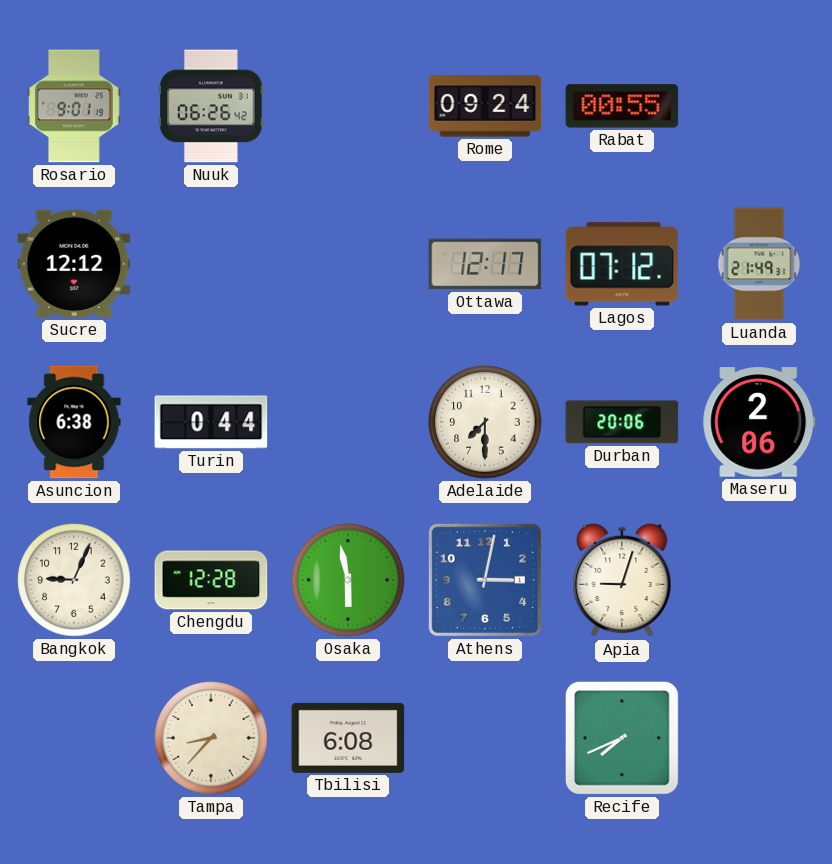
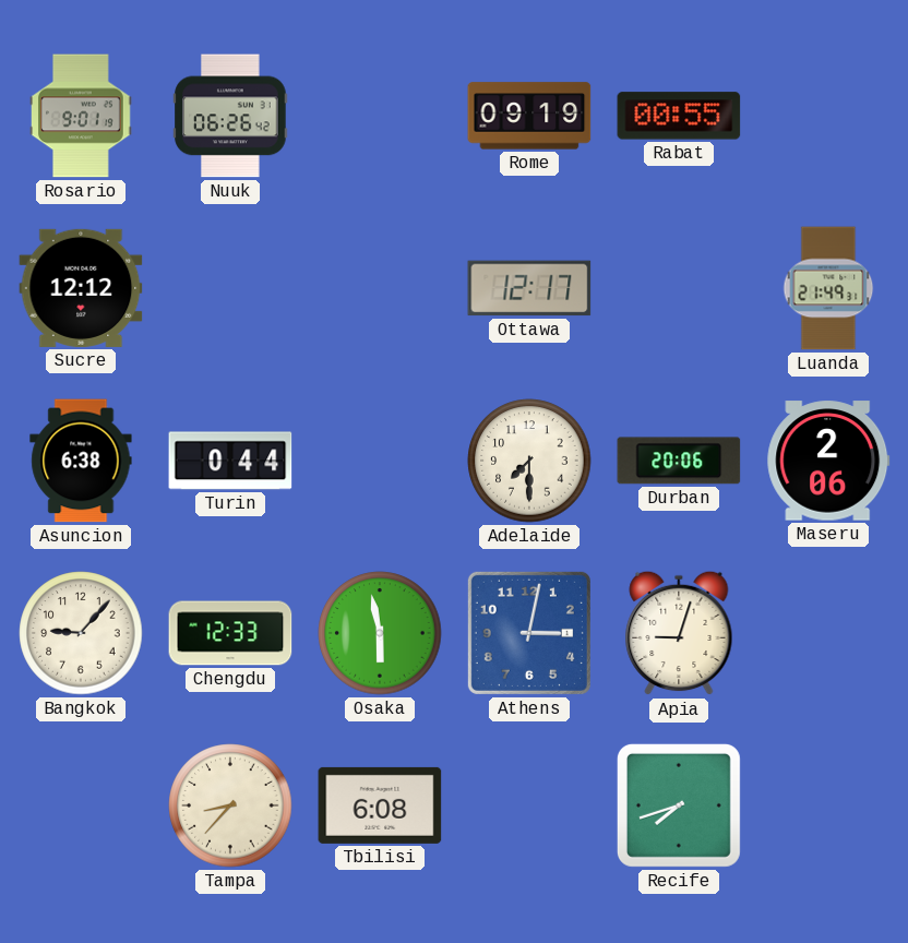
Rome: 09:24 -> 09:19
Lagos: 07:12 -> none
Bangkok: 9:04 -> 9:07
Chengdu: 12:28 -> 12:33
Recife: 7:41 -> 7:42
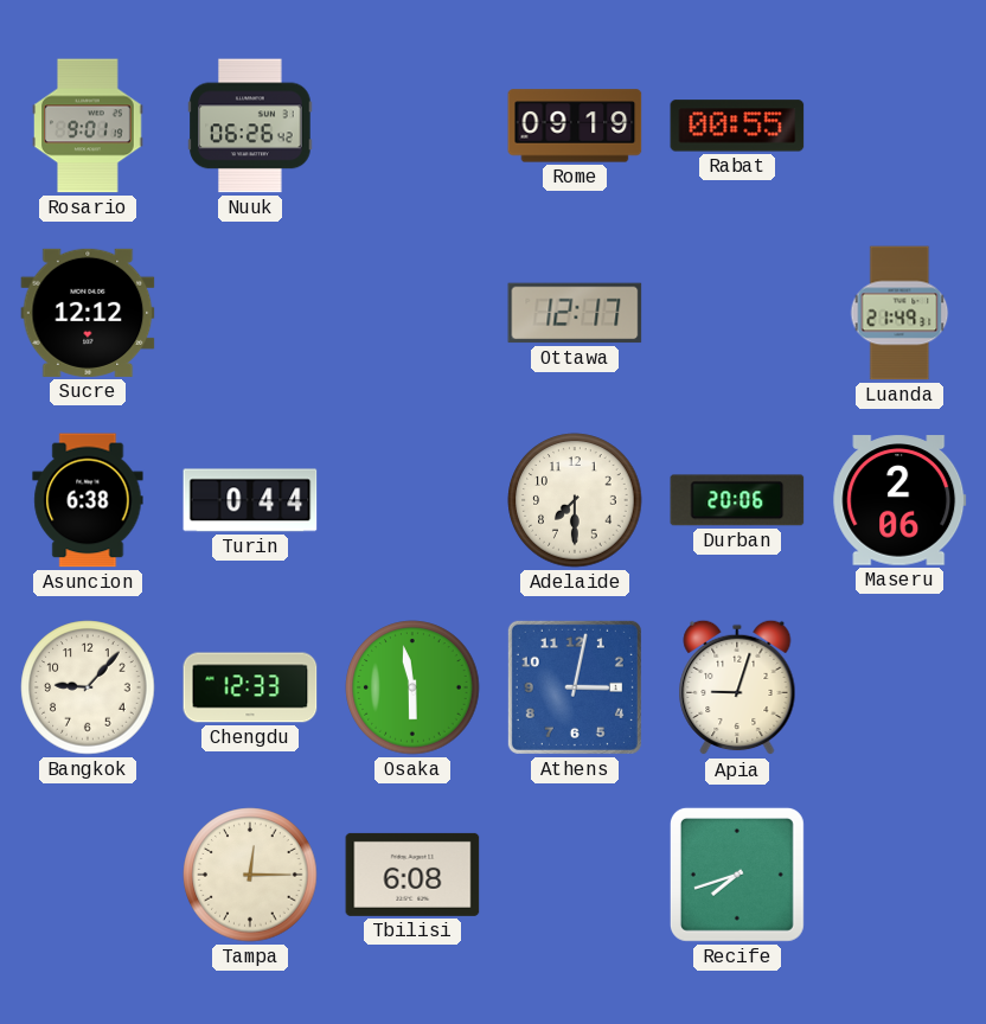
Tampa: 8:37 -> 12:15
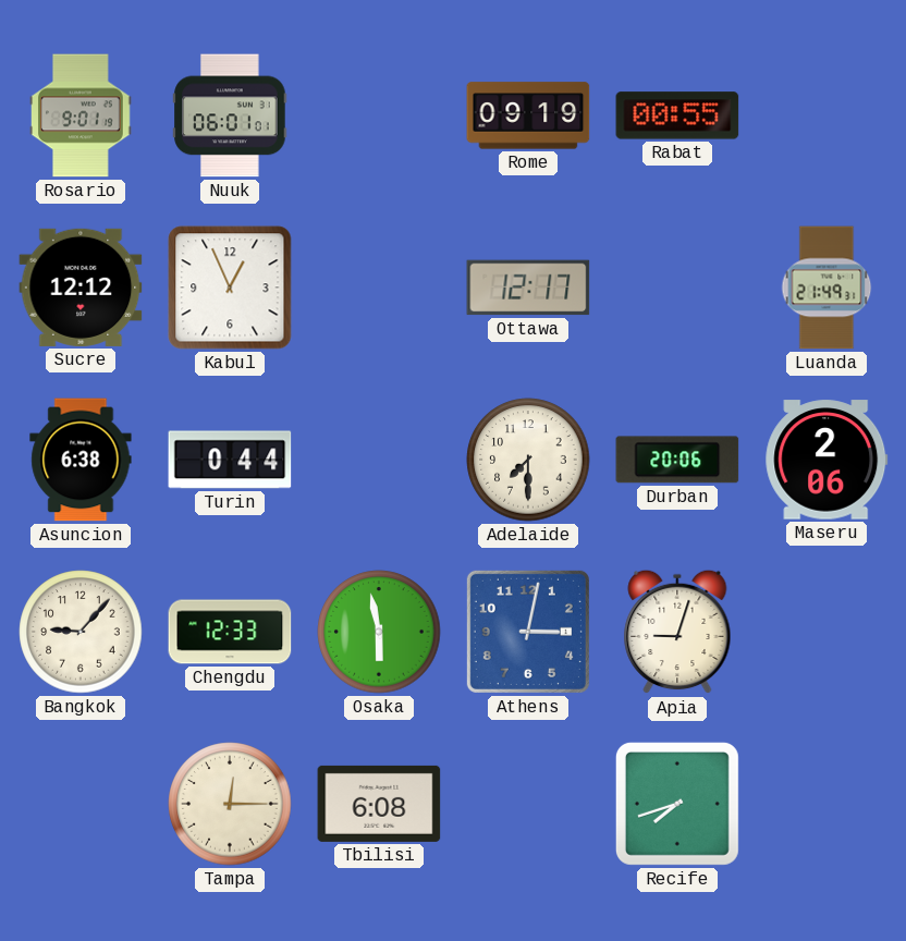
Nuuk: 06:26 -> 06:01
Kabul: none -> 12:56
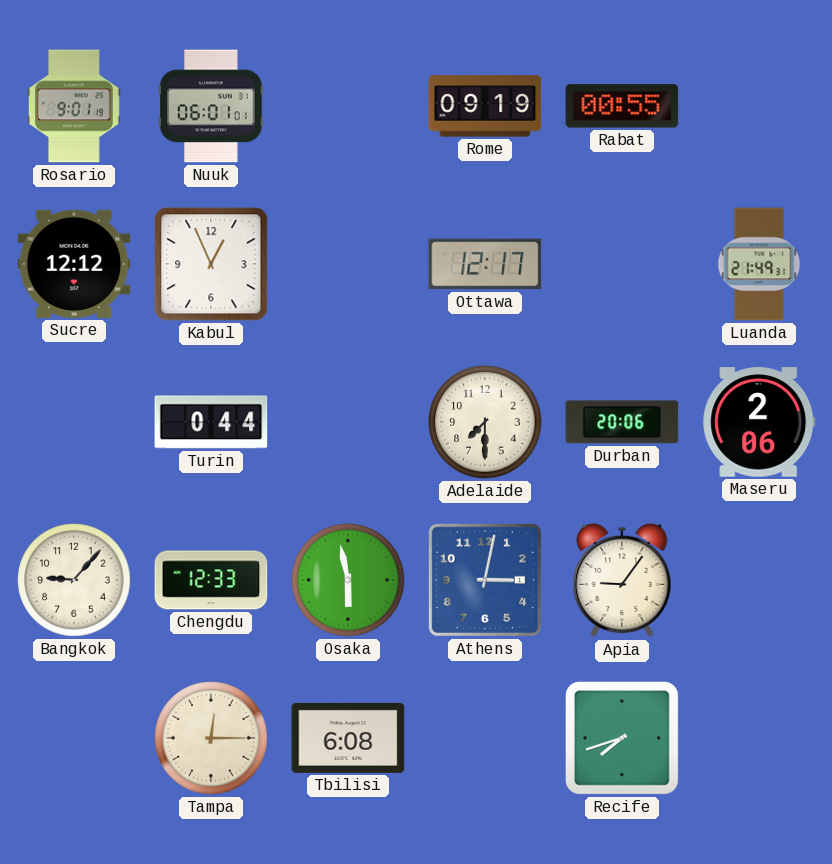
Asuncion: 6:38 -> none
Apia: 9:03 -> 9:06
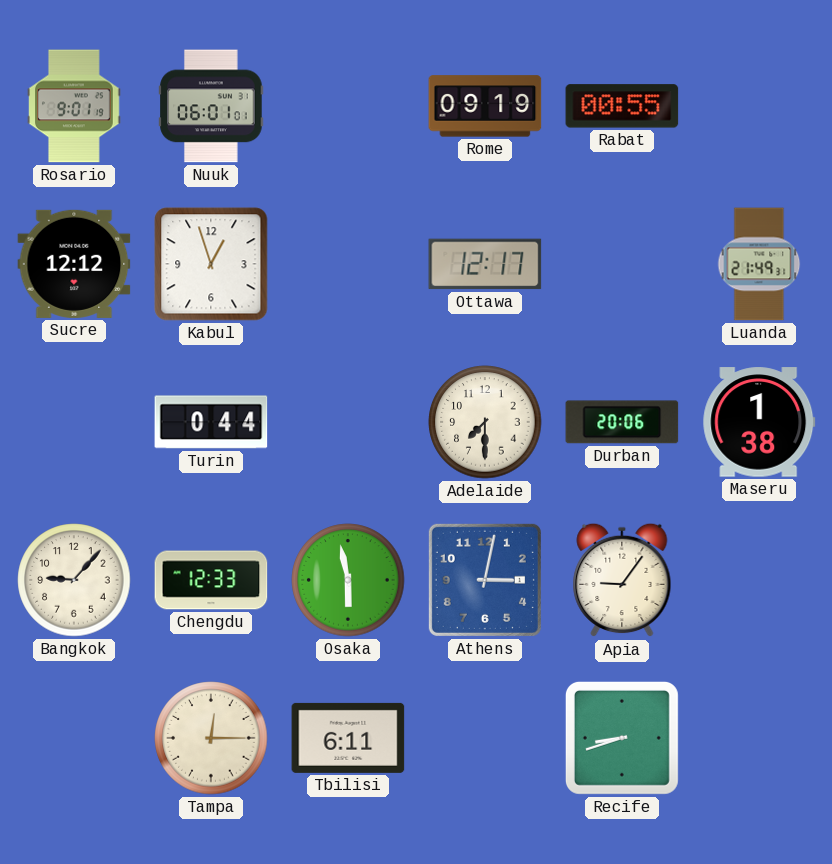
Kabul: 12:56 -> 12:57
Maseru: 2:06 -> 1:38
Tbilisi: 6:08 -> 6:11
Recife: 7:42 -> 8:42
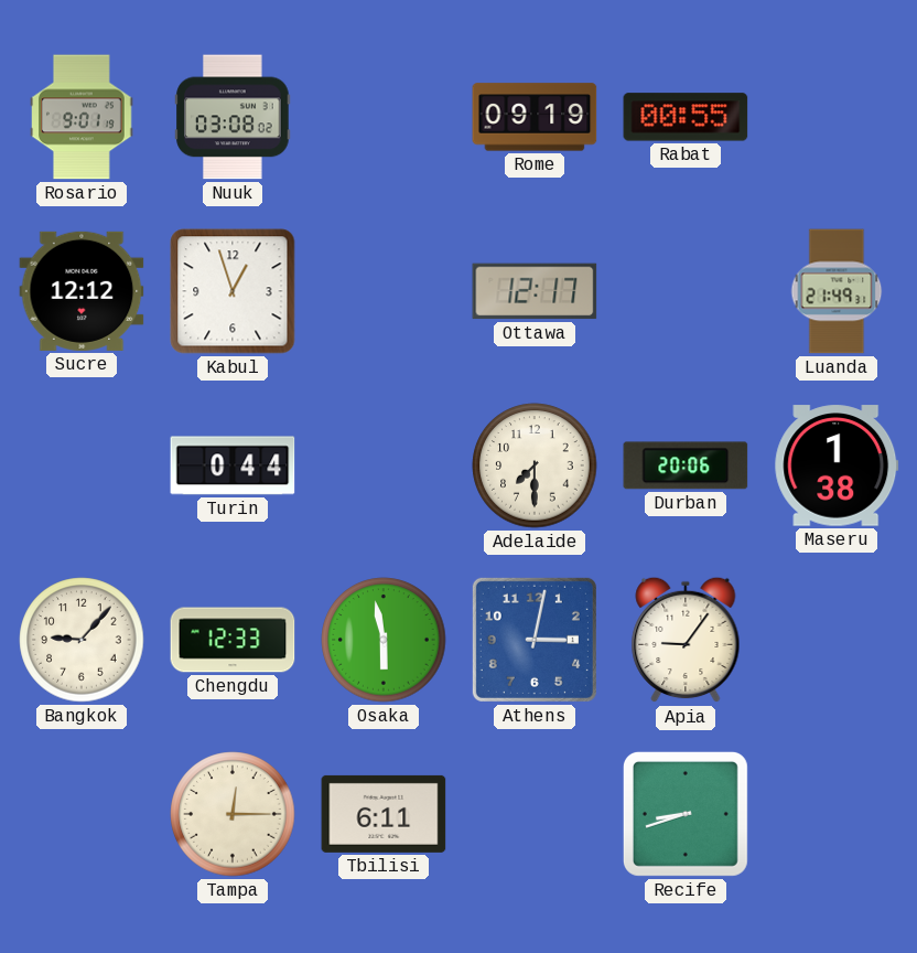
Nuuk: 06:01 -> 03:08
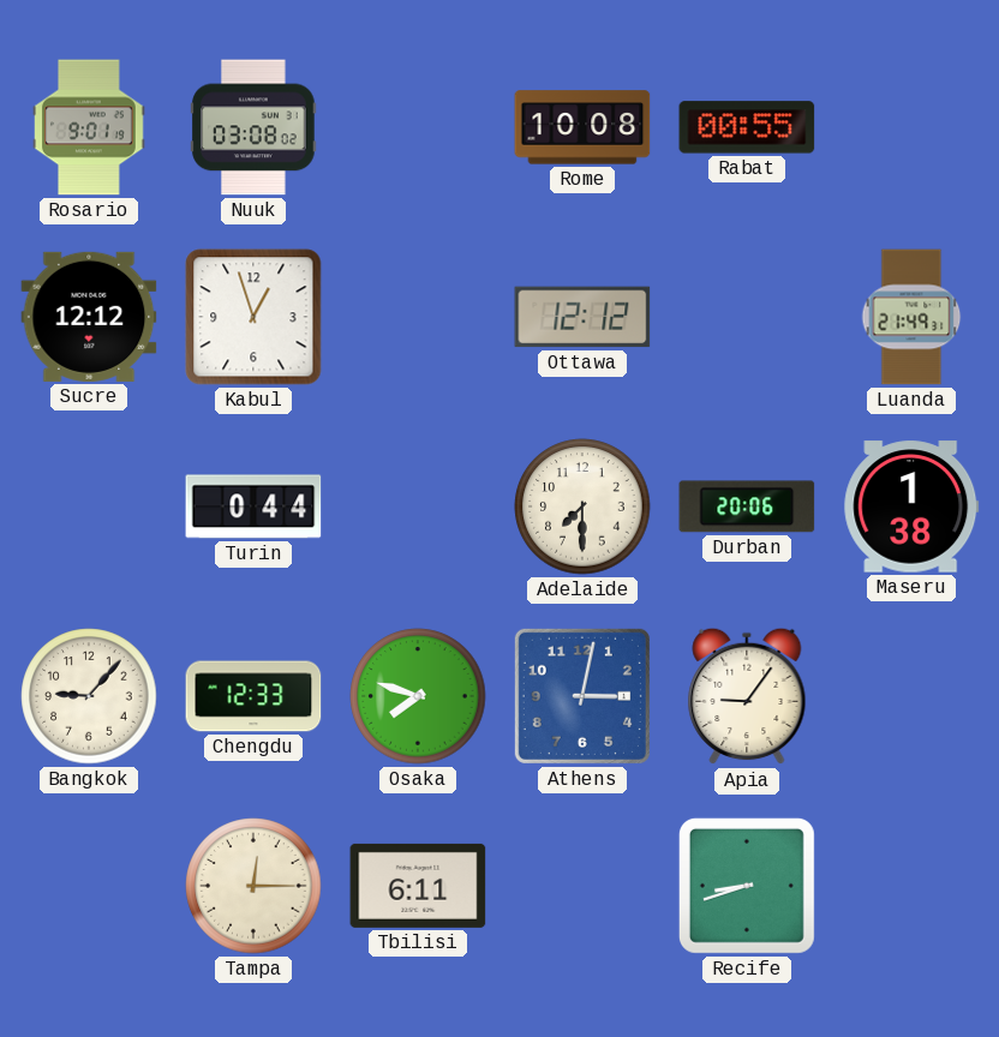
Rome: 09:19 -> 10:08
Ottawa: 12:17 -> 12:12
Osaka: 5:58 -> 7:48
